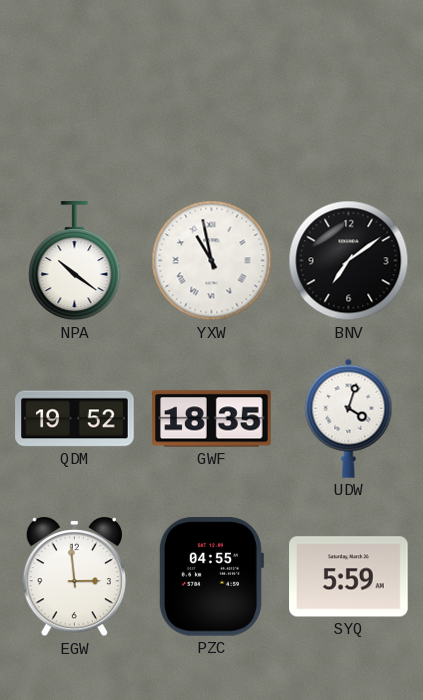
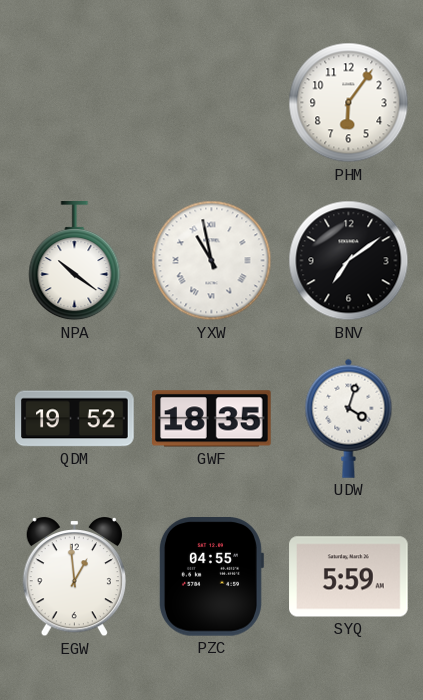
PHM: none -> 6:06
EGW: 2:59 -> 12:59
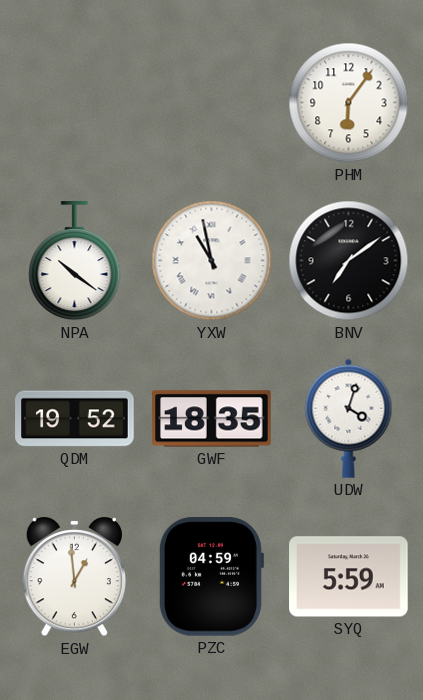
PZC: 04:55 -> 04:59
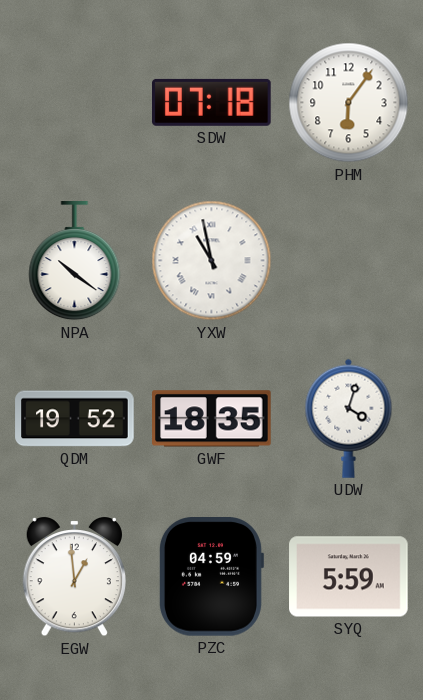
SDW: none -> 07:18
BNV: 7:09 -> none
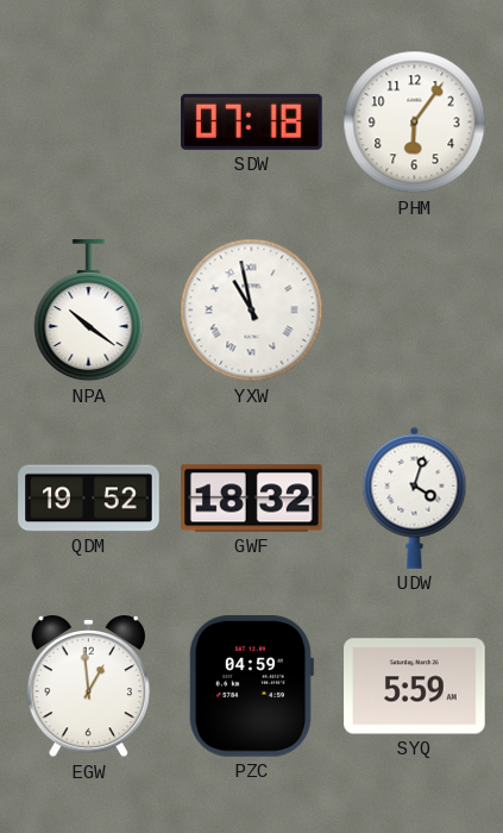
GWF: 18:35 -> 18:32
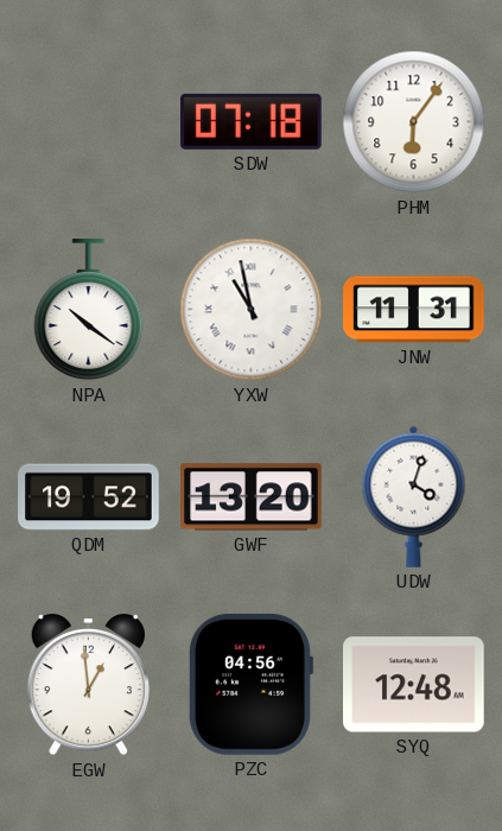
JNW: none -> 11:31
GWF: 18:32 -> 13:20
PZC: 04:59 -> 04:56
SYQ: 5:59 -> 12:48
